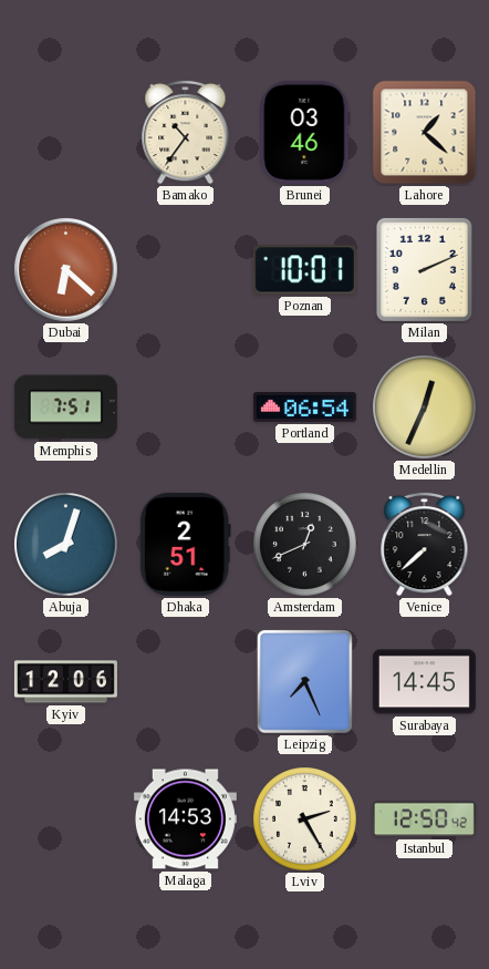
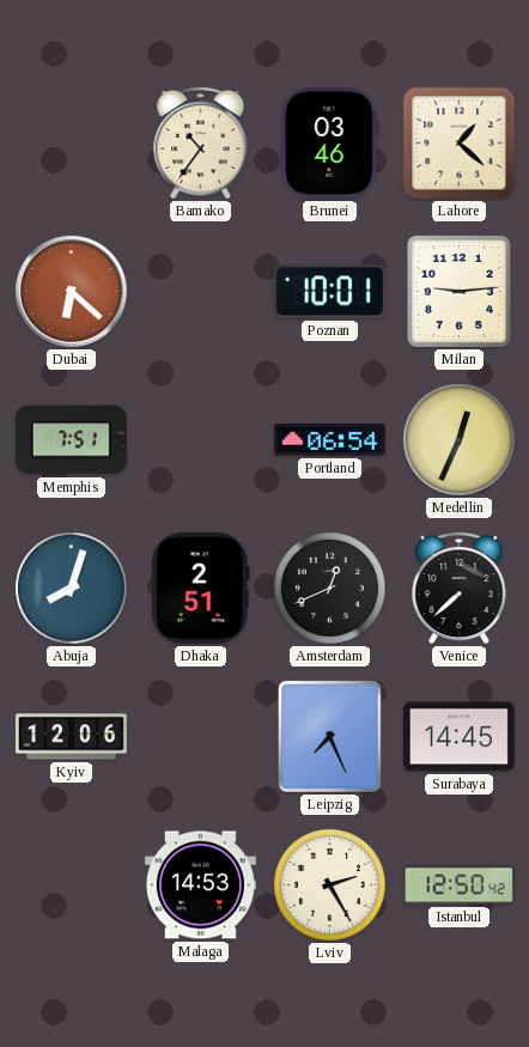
Milan: 2:11 -> 9:14
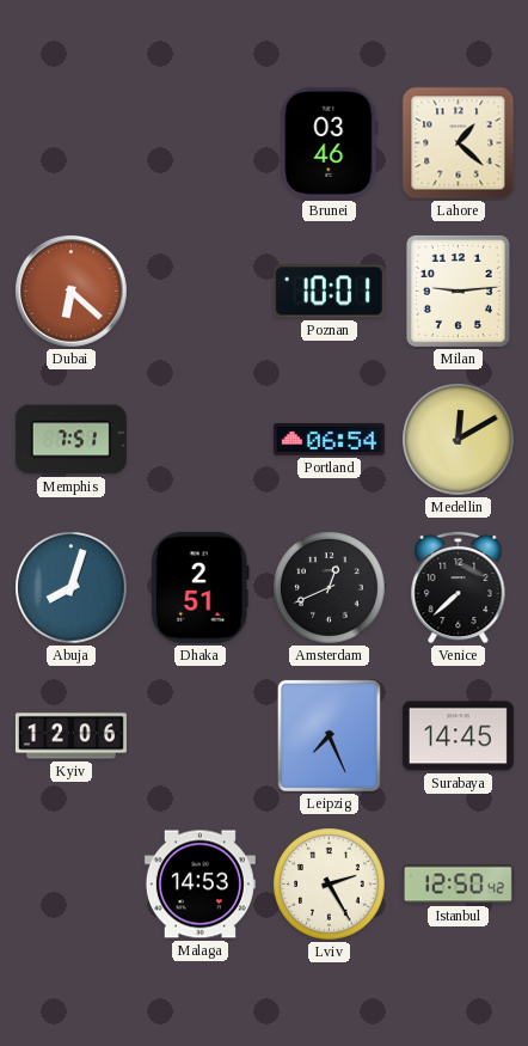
Bamako: 10:36 -> none
Medellin: 12:34 -> 12:10
